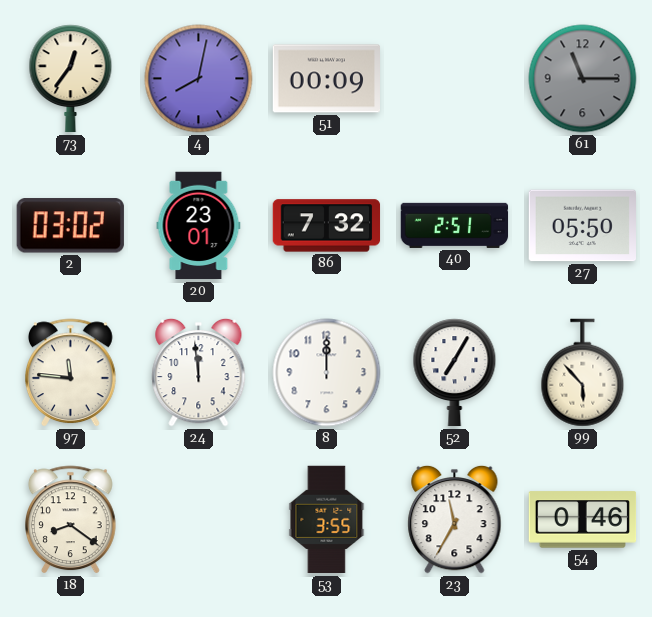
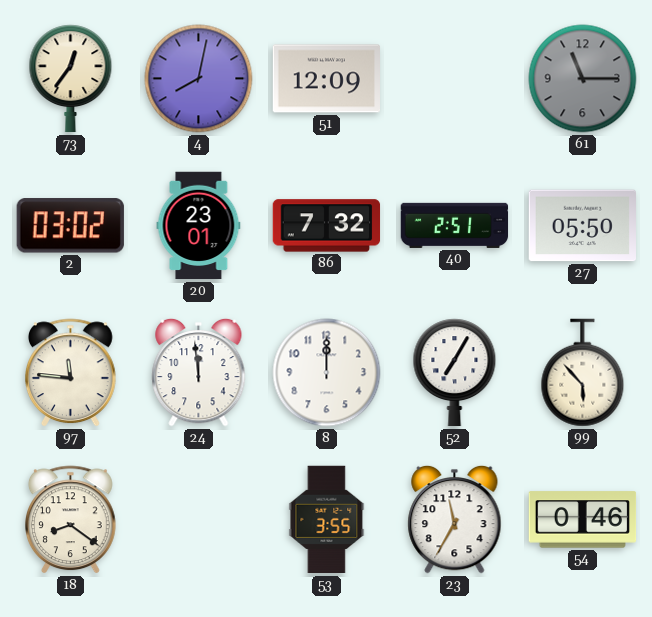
51: 00:09 -> 12:09
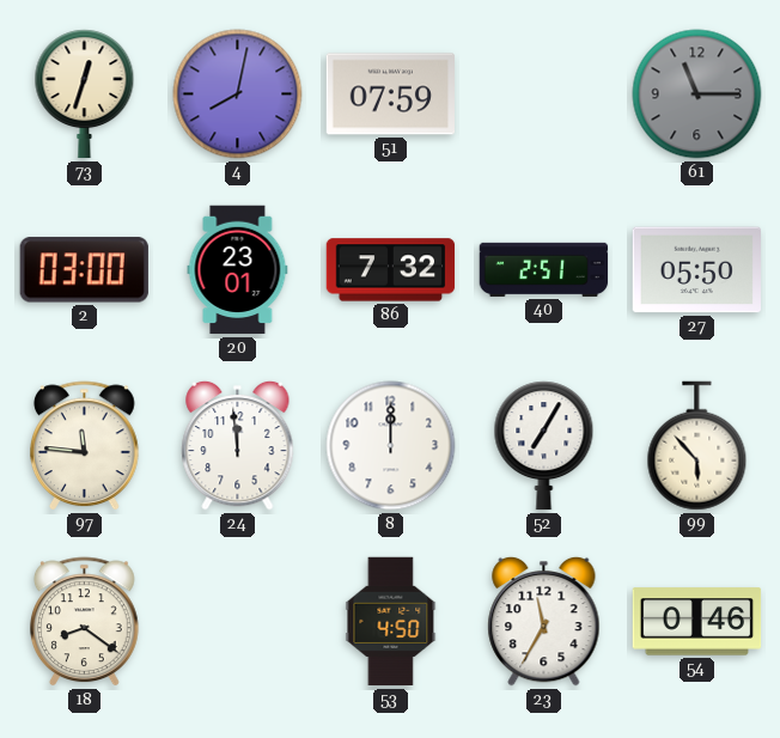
73: 12:36 -> 12:33
51: 12:09 -> 07:59
2: 03:02 -> 03:00
53: 3:55 -> 4:50
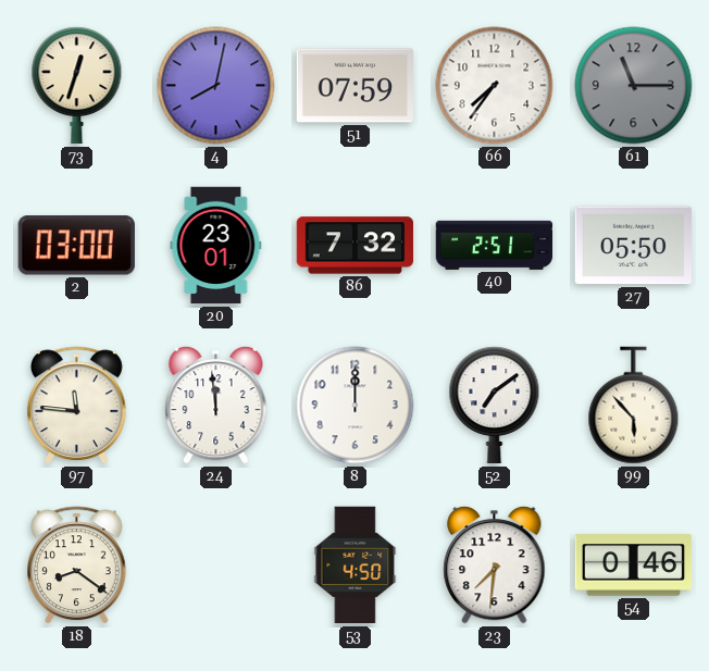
66: none -> 7:36
52: 7:05 -> 7:09
23: 11:35 -> 7:31
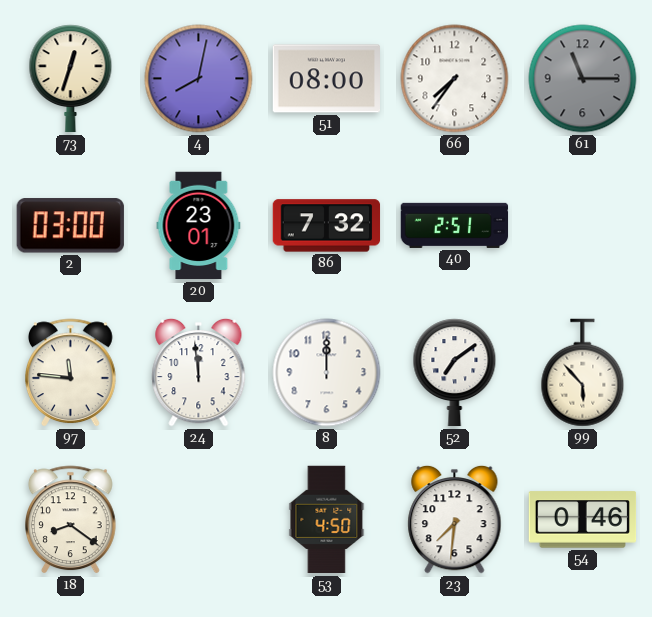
51: 07:59 -> 08:00
27: 05:50 -> none
